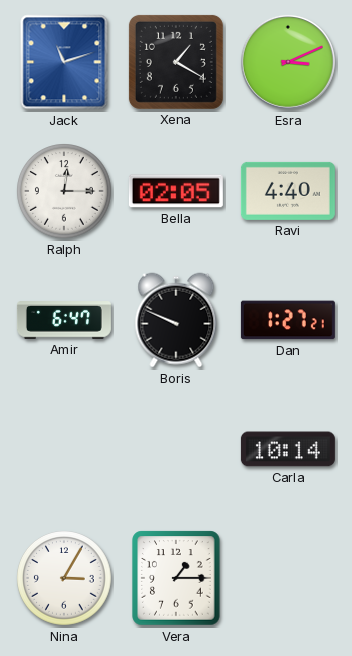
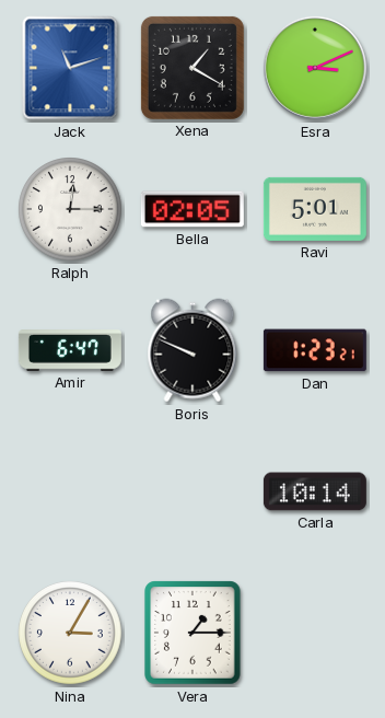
Ravi: 4:40 -> 5:01
Dan: 1:27 -> 1:23
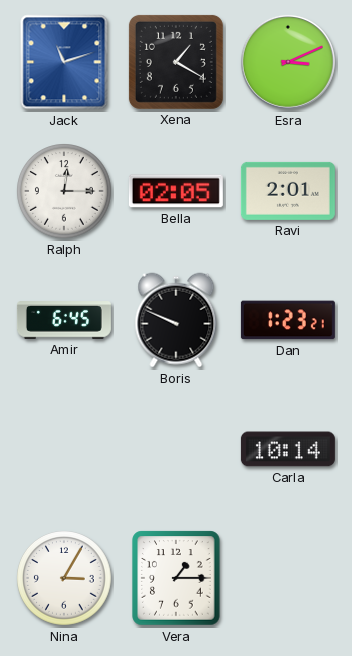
Ravi: 5:01 -> 2:01
Amir: 6:47 -> 6:45
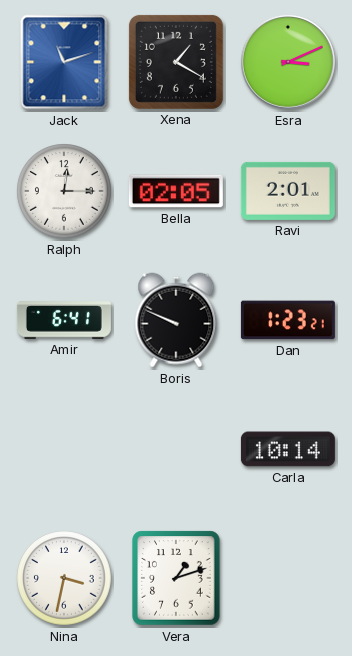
Amir: 6:45 -> 6:41
Nina: 3:05 -> 3:32
Vera: 1:15 -> 1:12
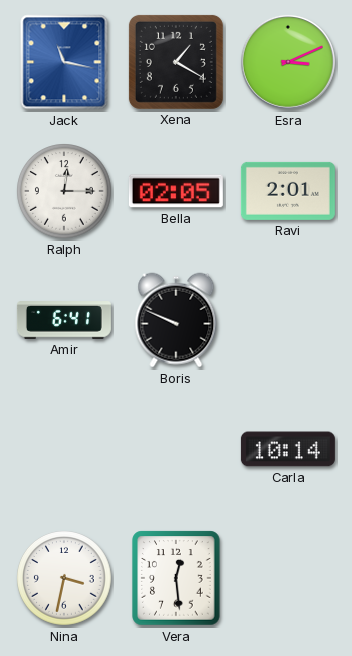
Jack: 11:12 -> 11:17
Dan: 1:23 -> none
Vera: 1:12 -> 12:29
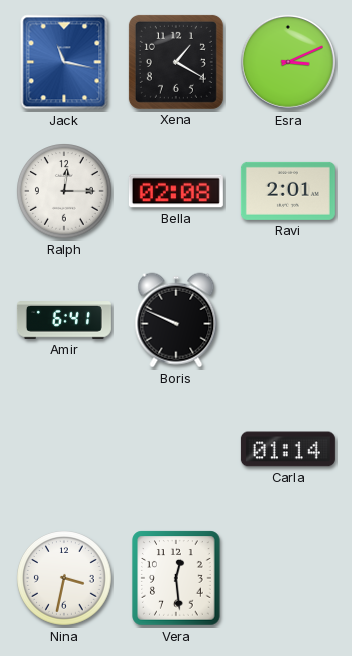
Bella: 02:05 -> 02:08
Carla: 10:14 -> 01:14
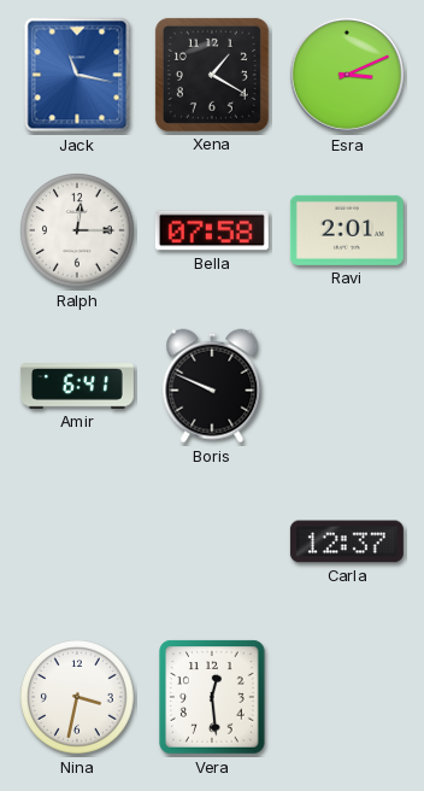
Bella: 02:08 -> 07:58
Carla: 01:14 -> 12:37
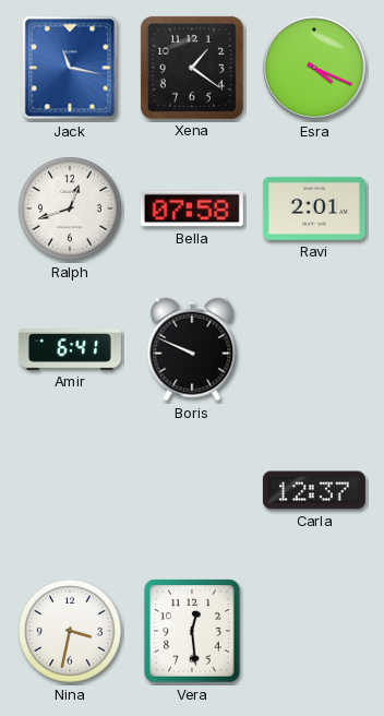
Xena: 1:20 -> 1:21
Esra: 3:11 -> 4:19
Ralph: 12:15 -> 12:42
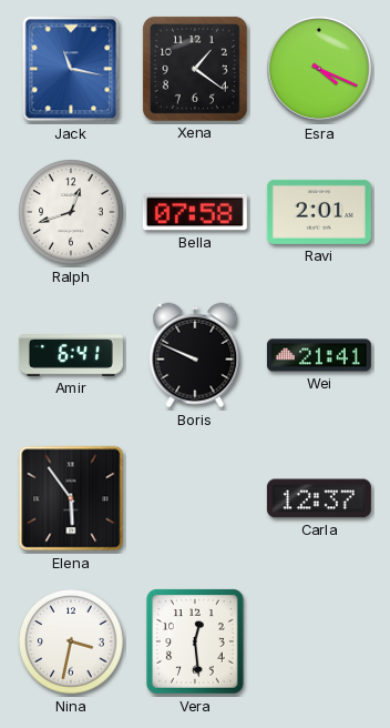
Wei: none -> 21:41
Elena: none -> 5:54
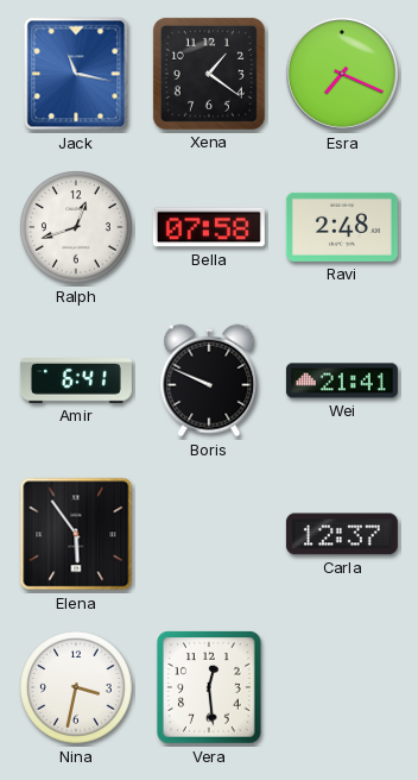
Esra: 4:19 -> 7:19
Ravi: 2:01 -> 2:48
